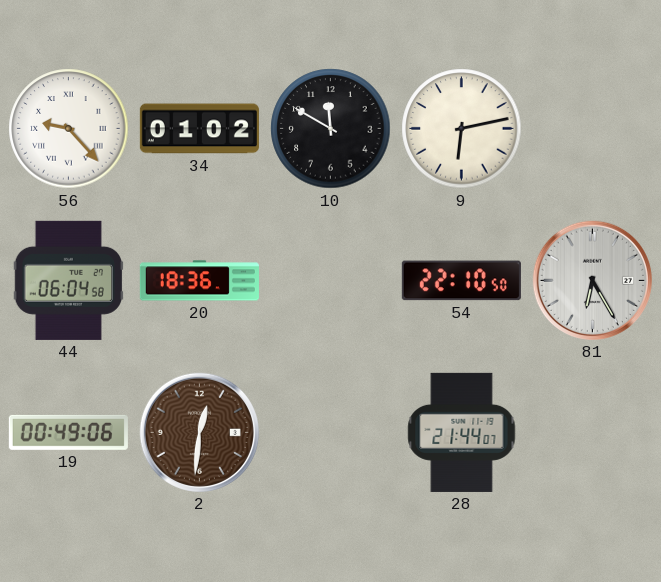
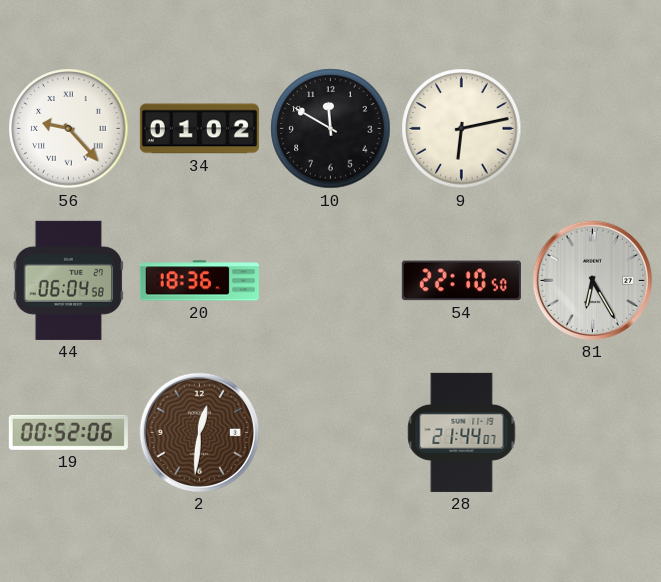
19: 00:49 -> 00:52
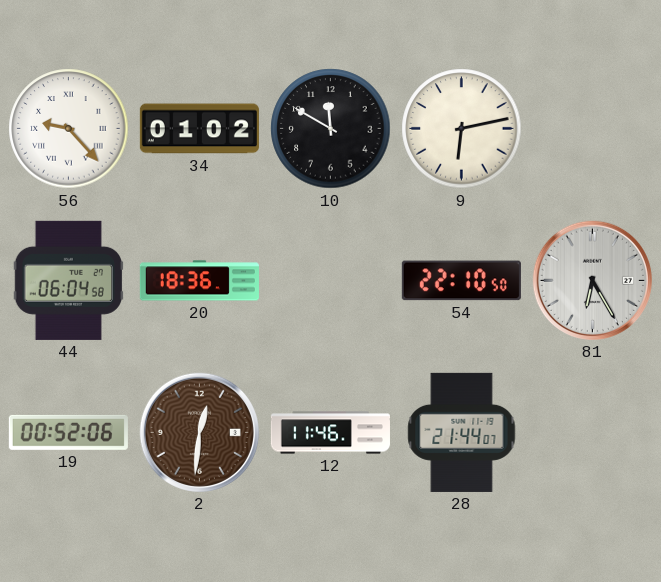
12: none -> 11:46
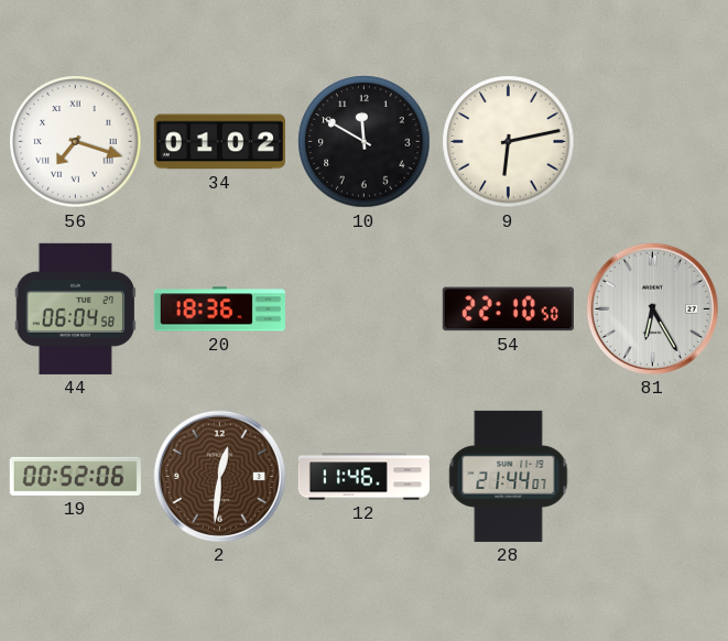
56: 9:23 -> 7:18
